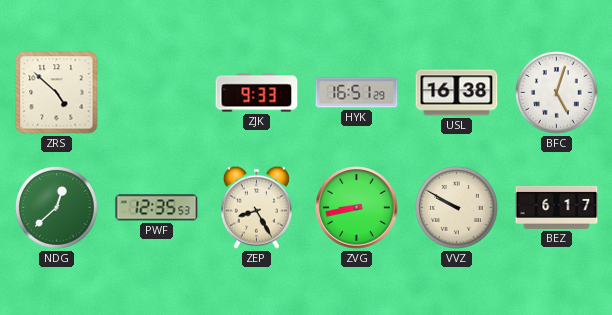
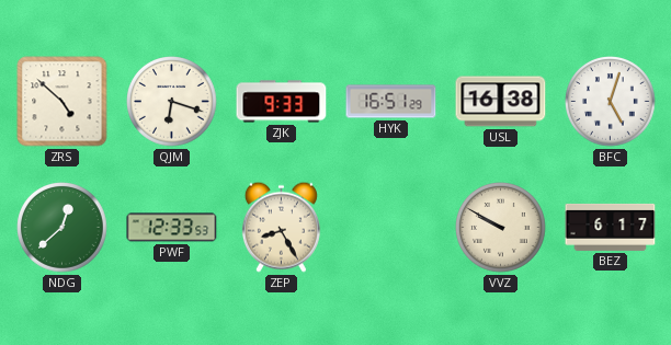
QJM: none -> 6:18
PWF: 12:35 -> 12:33
ZVG: 8:43 -> none
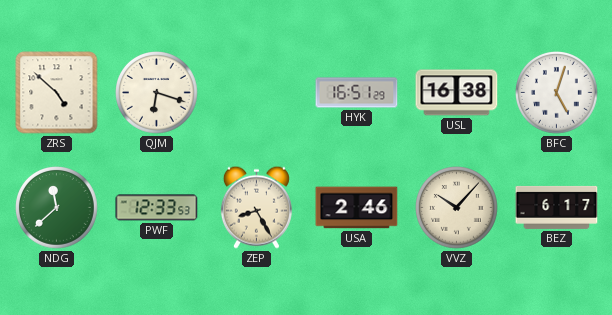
ZJK: 9:33 -> none
NDG: 12:38 -> 11:38
USA: none -> 2:46
VVZ: 9:50 -> 10:07
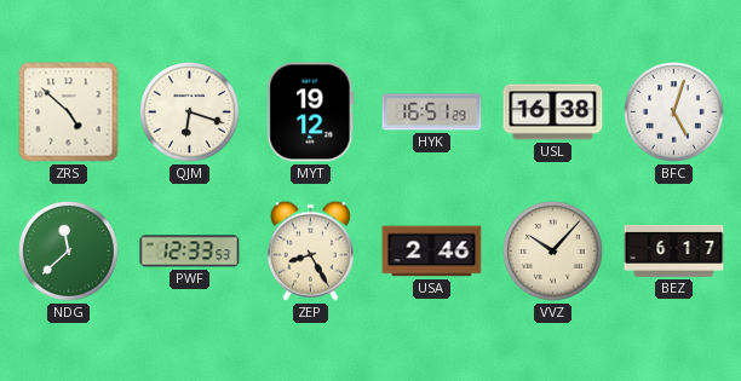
MYT: none -> 19:12
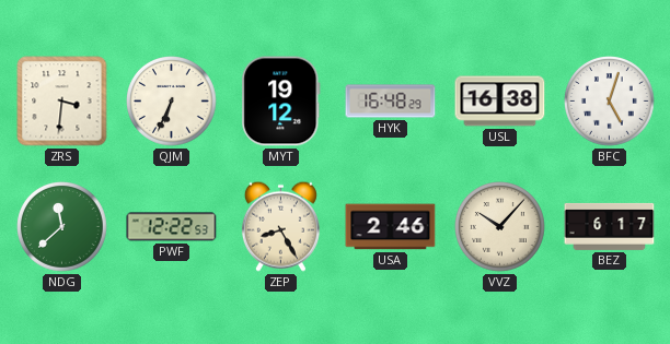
ZRS: 4:52 -> 3:31
QJM: 6:18 -> 6:34
HYK: 16:51 -> 16:48
PWF: 12:33 -> 12:22
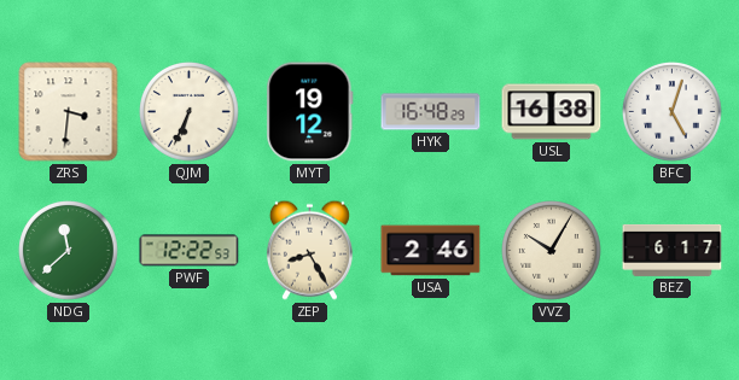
VVZ: 10:07 -> 10:05
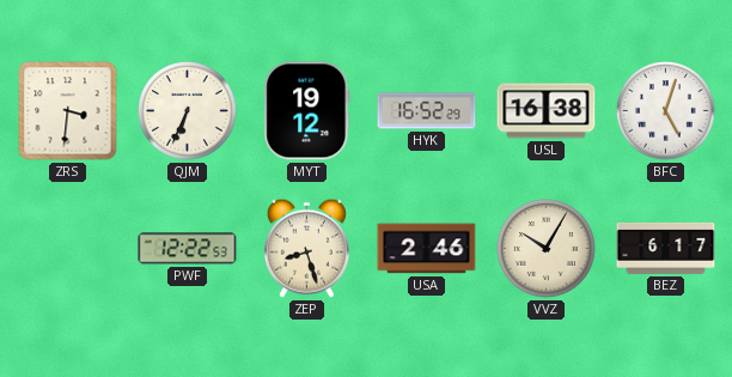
HYK: 16:48 -> 16:52
NDG: 11:38 -> none
ZEP: 8:25 -> 8:27
